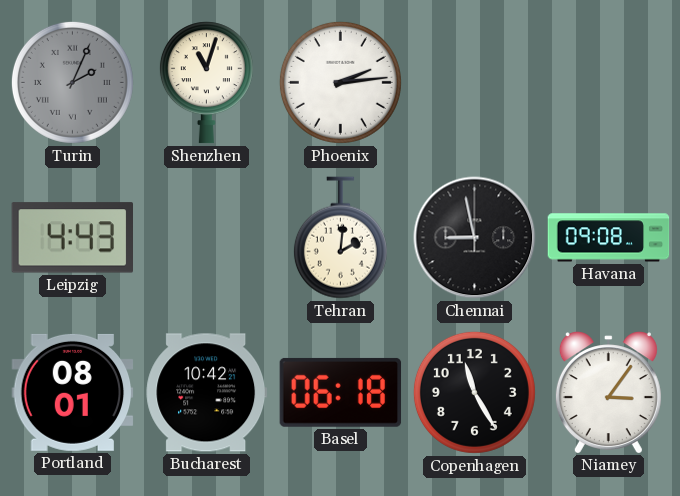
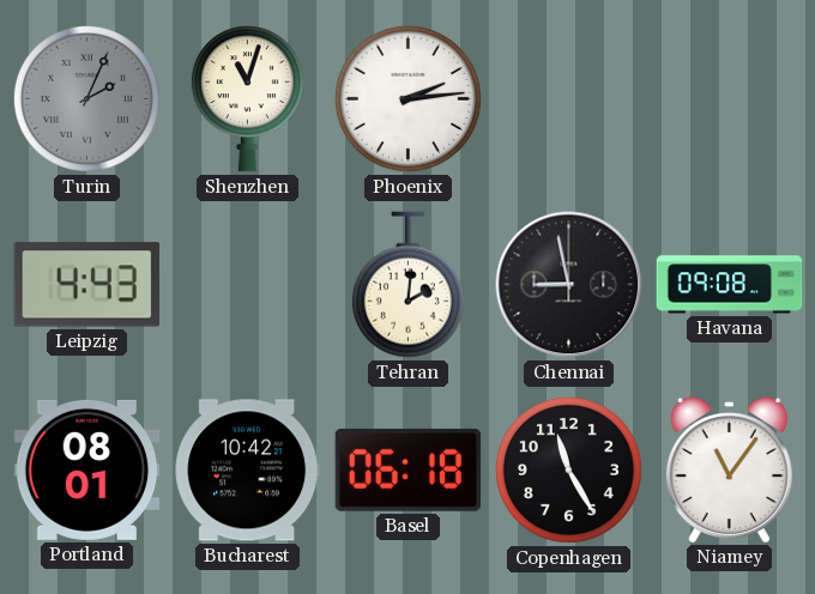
Niamey: 3:06 -> 11:06
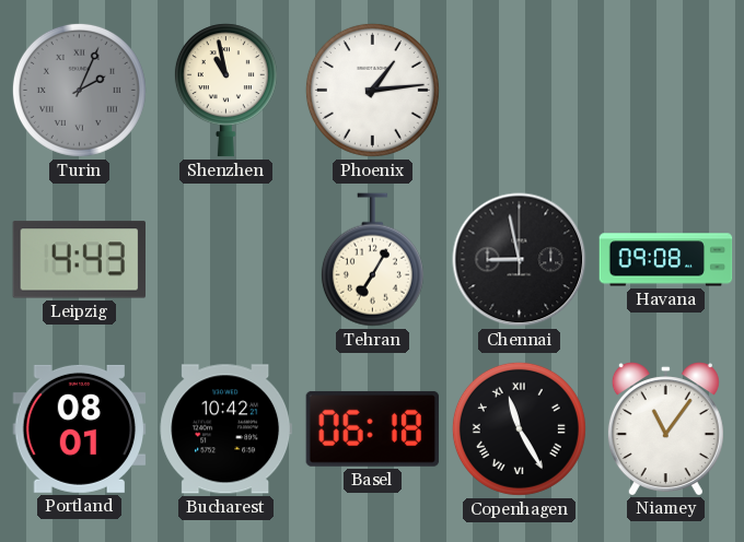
Shenzhen: 11:03 -> 10:58
Phoenix: 2:14 -> 1:14
Tehran: 2:01 -> 7:05
Copenhagen numerals: Arabic -> Roman
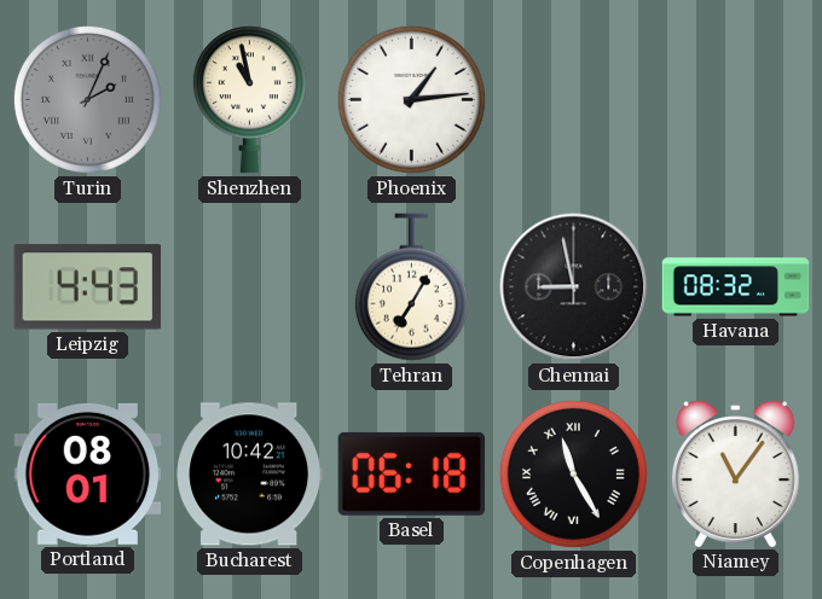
Havana: 09:08 -> 08:32
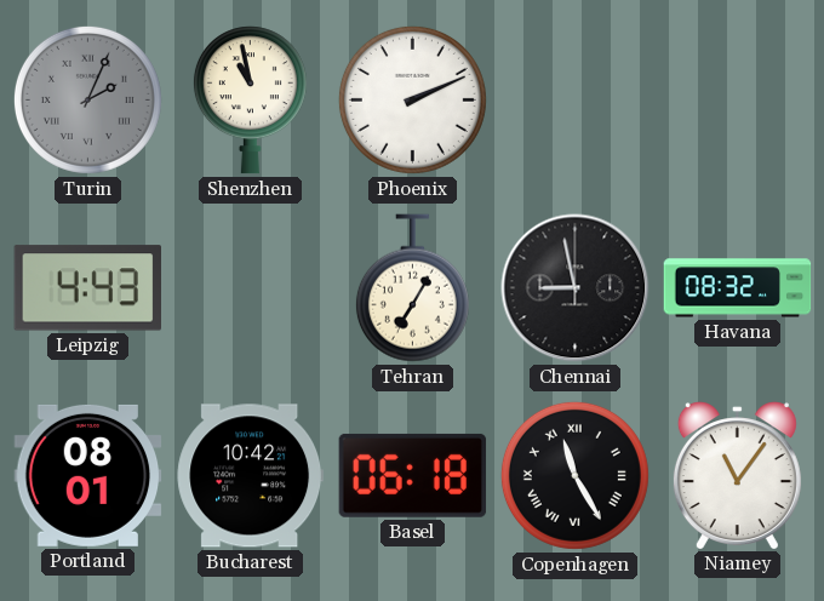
Phoenix: 1:14 -> 2:11
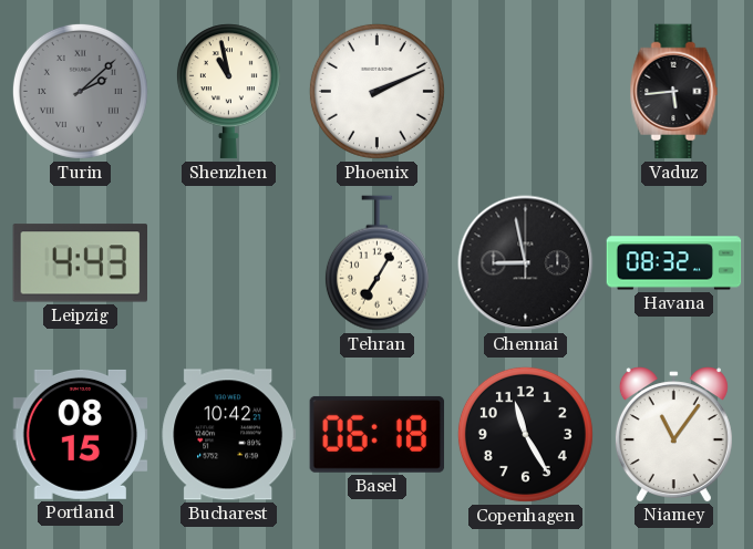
Turin: 2:04 -> 2:08
Vaduz: none -> 5:44
Portland: 08:01 -> 08:15
Copenhagen numerals: Roman -> Arabic
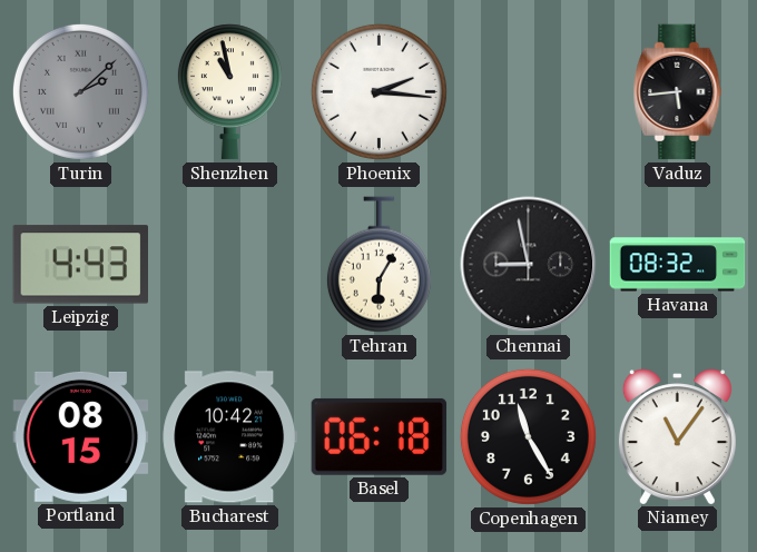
Phoenix: 2:11 -> 2:16
Tehran: 7:05 -> 6:05
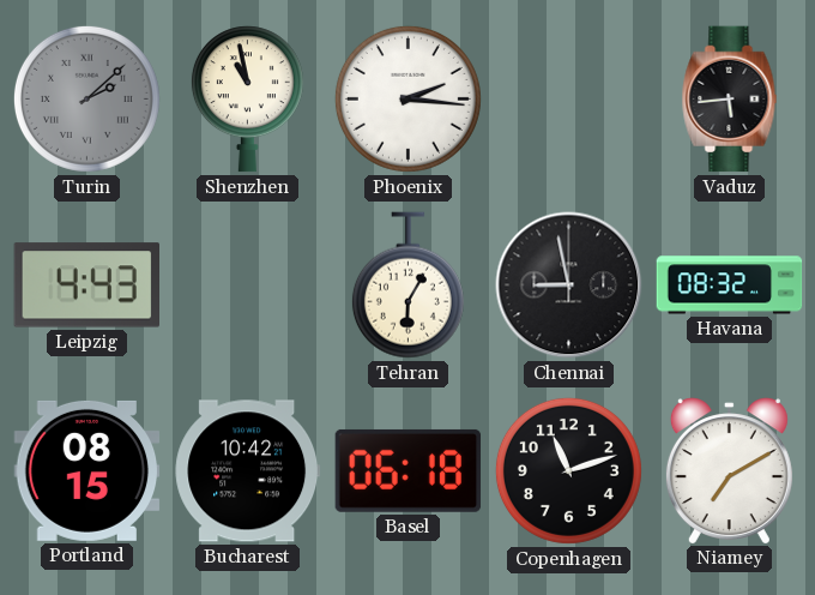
Copenhagen: 11:25 -> 11:12
Niamey: 11:06 -> 7:10
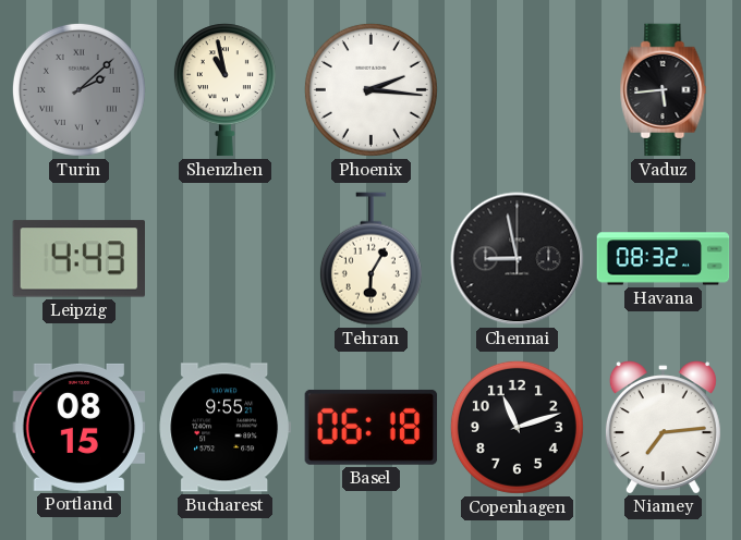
Bucharest: 10:42 -> 9:55
Niamey: 7:10 -> 7:14
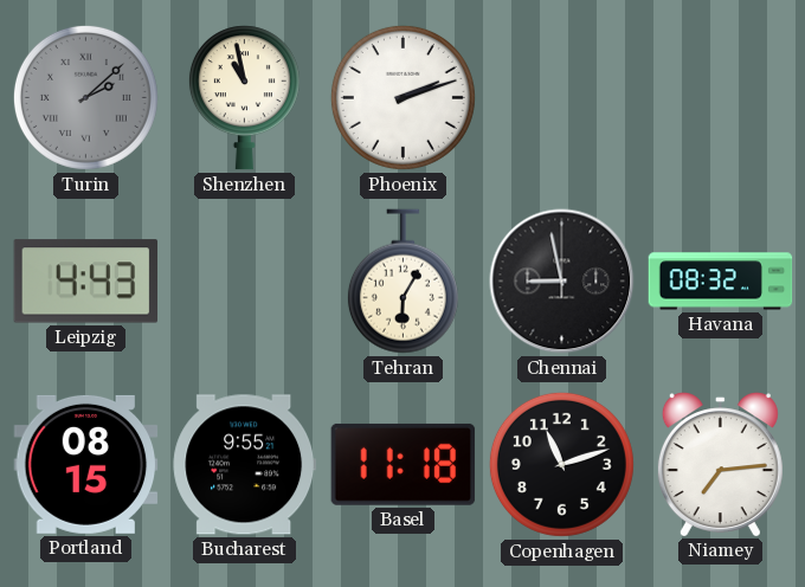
Phoenix: 2:16 -> 2:12
Vaduz: 5:44 -> none
Basel: 06:18 -> 11:18
